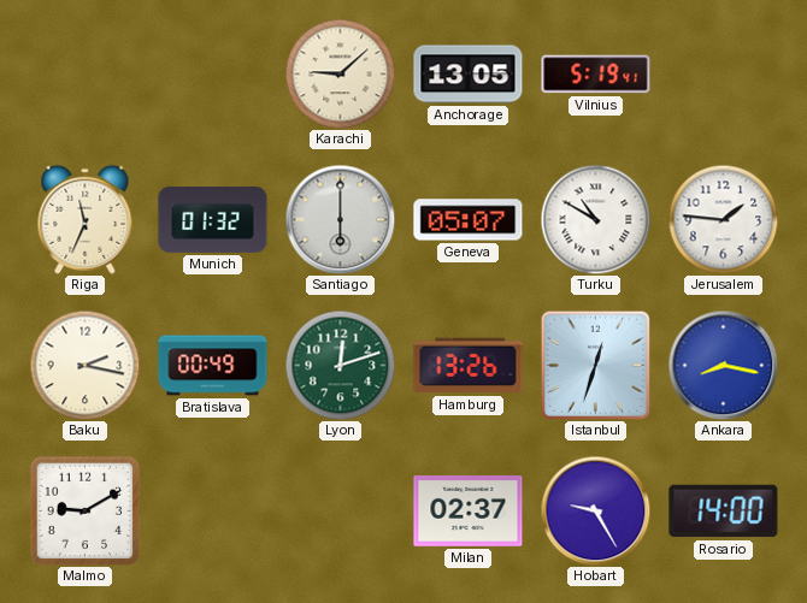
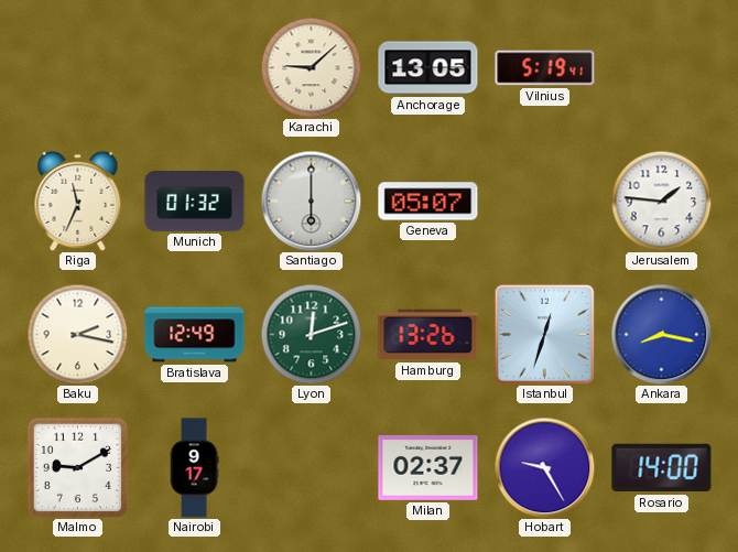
Turku: 10:50 -> none
Bratislava: 00:49 -> 12:49
Nairobi: none -> 9:17
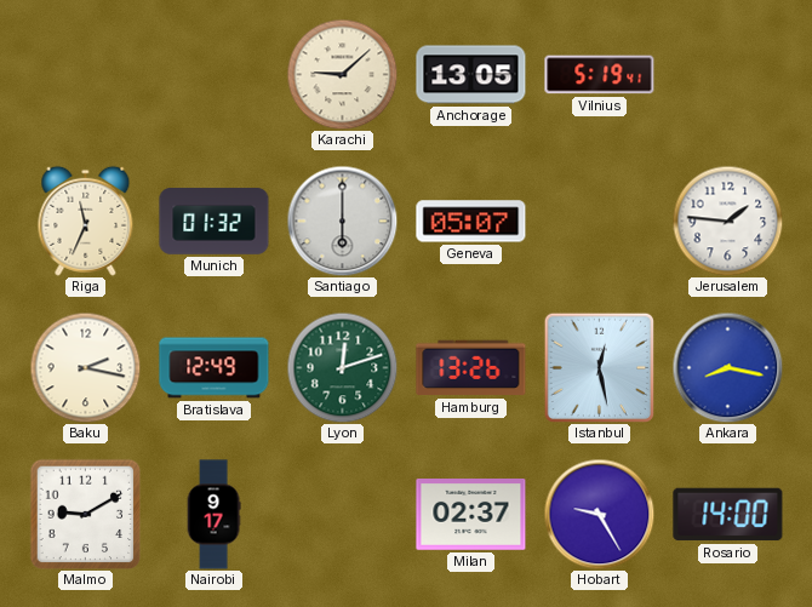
Istanbul: 12:33 -> 12:28
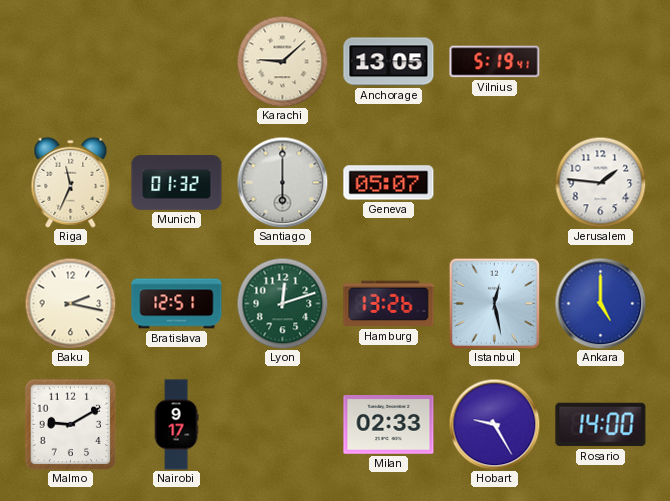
Bratislava: 12:49 -> 12:51
Ankara: 8:17 -> 5:00
Milan: 02:37 -> 02:33
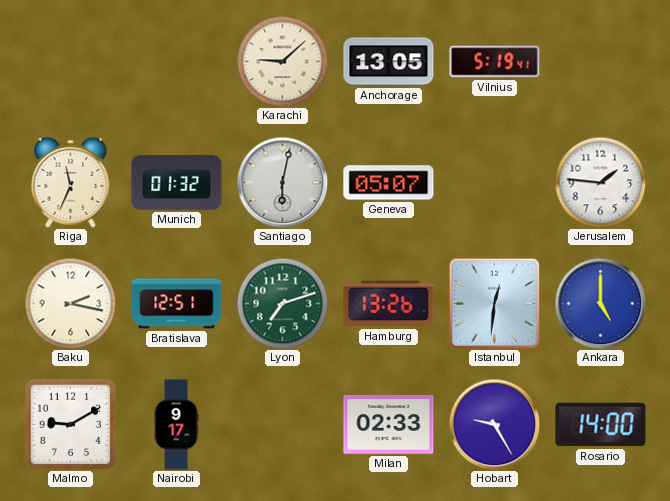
Santiago: 6:00 -> 6:02
Lyon: 12:12 -> 7:12
Istanbul: 12:28 -> 12:31
